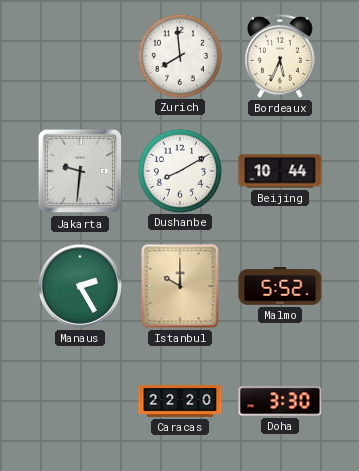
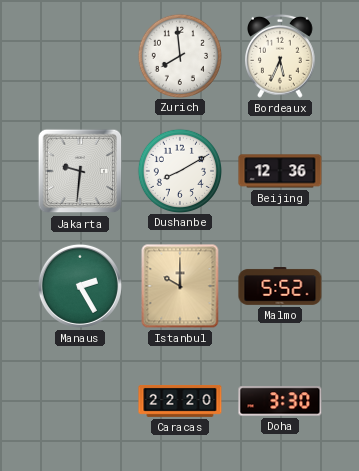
Beijing: 10:44 -> 12:36
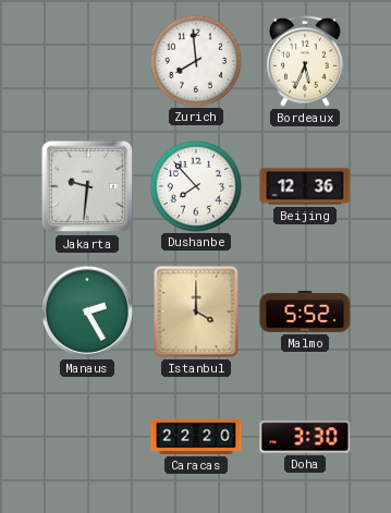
Dushanbe: 8:10 -> 7:53
Istanbul: 10:00 -> 4:00
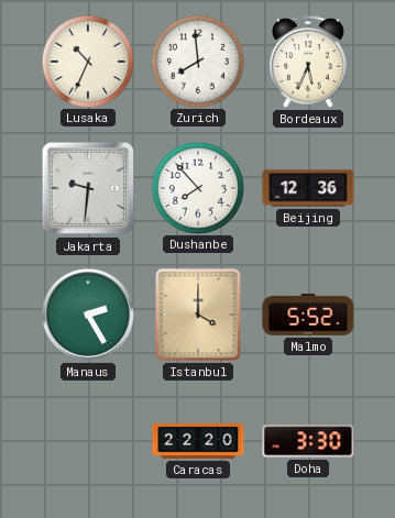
Lusaka: none -> 10:34
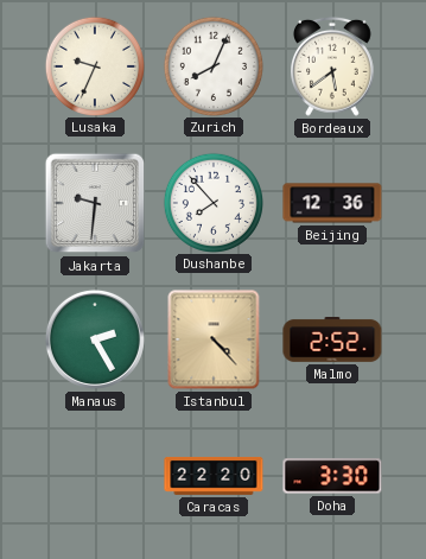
Lusaka: 10:34 -> 9:34
Zurich: 7:59 -> 8:04
Bordeaux: 5:34 -> 5:39
Istanbul: 4:00 -> 4:23
Malmo: 5:52 -> 2:52
